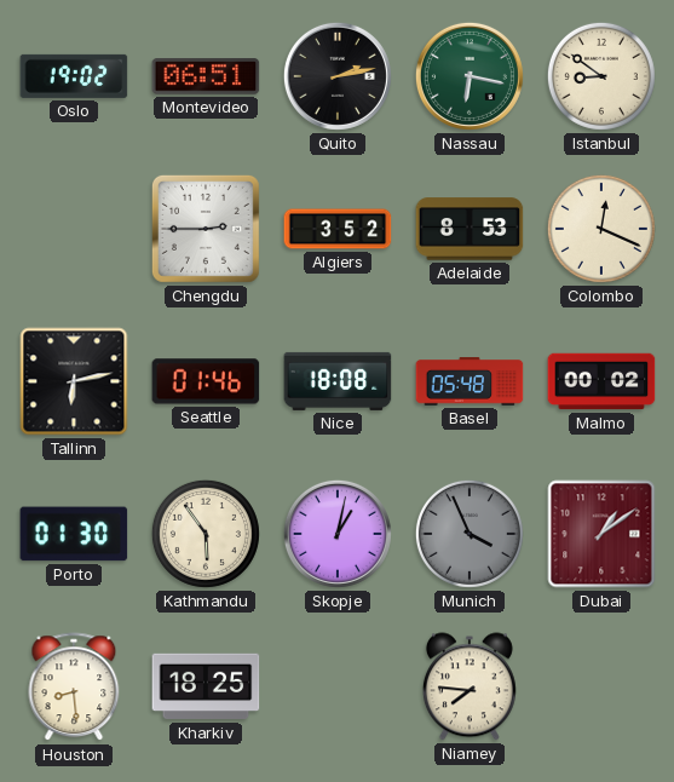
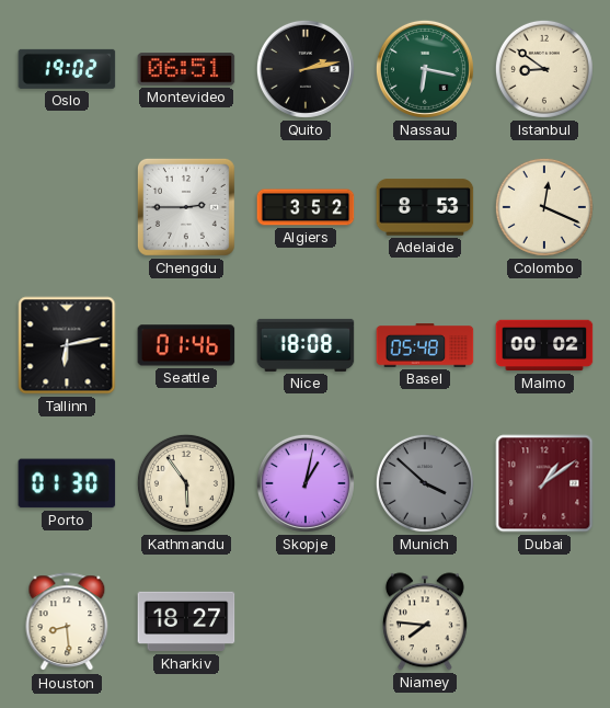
Munich: 3:56 -> 3:52
Kharkiv: 18:25 -> 18:27
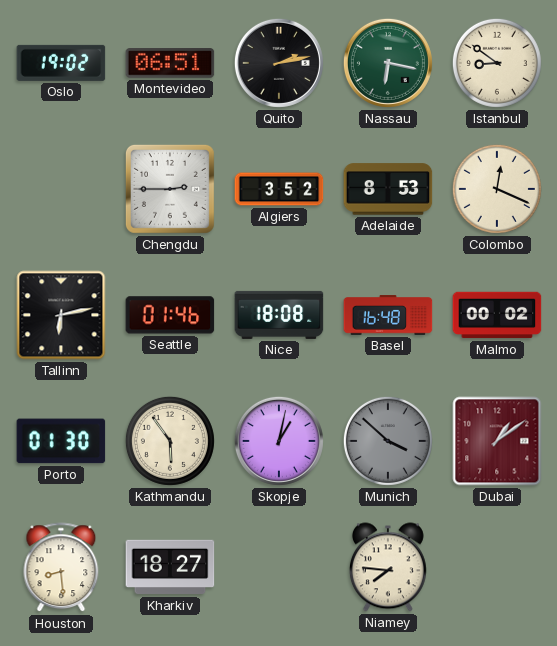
Basel: 05:48 -> 16:48
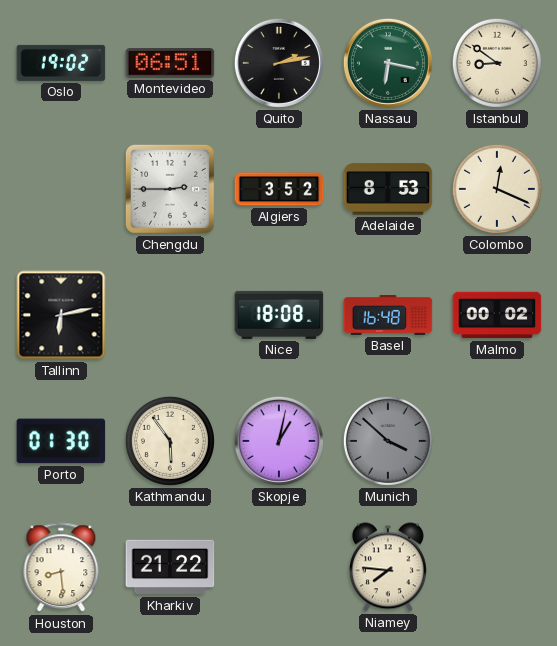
Seattle: 01:46 -> none
Dubai: 1:09 -> none
Kharkiv: 18:27 -> 21:22
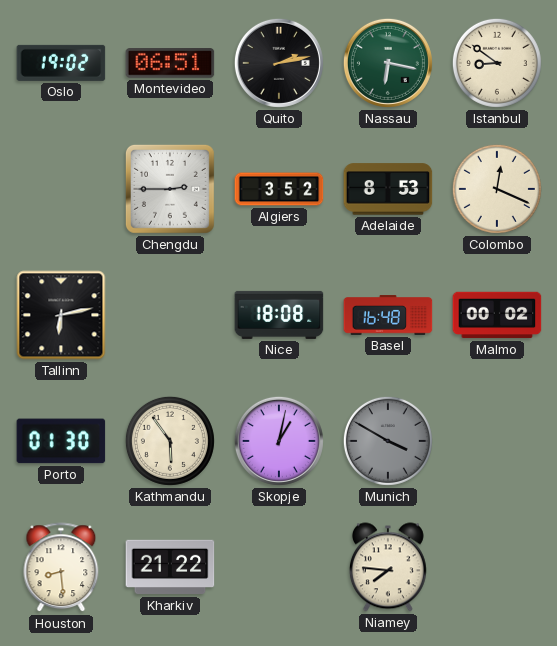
Munich: 3:52 -> 3:50
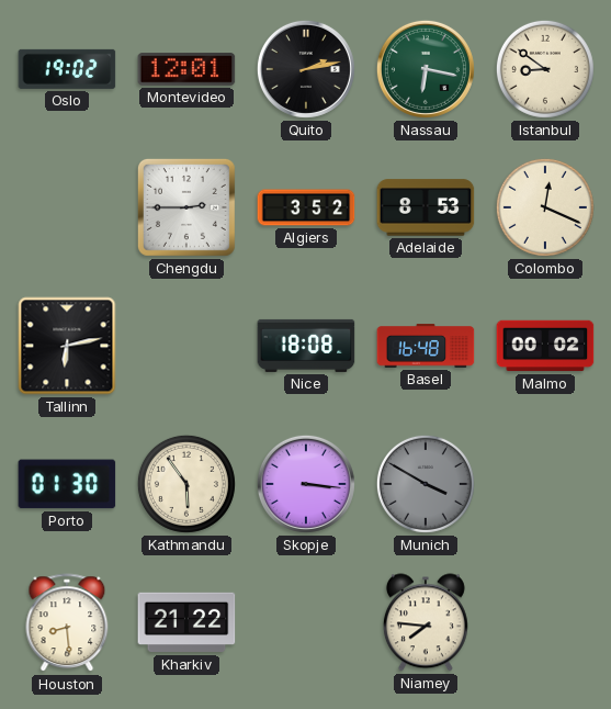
Montevideo: 06:51 -> 12:01
Skopje: 1:02 -> 3:16
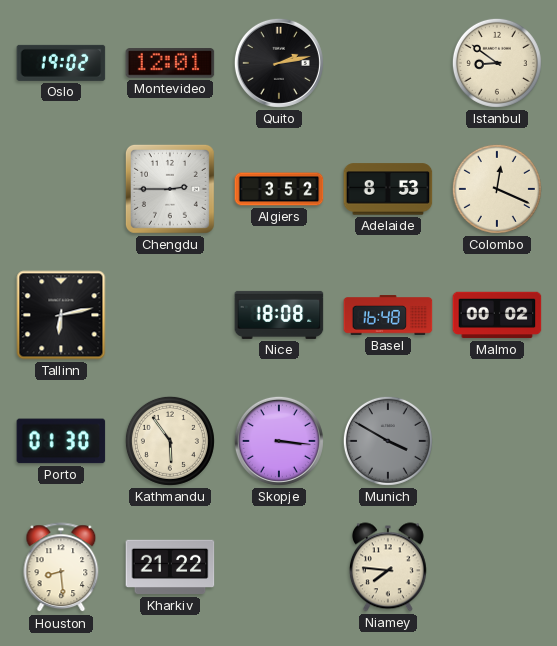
Nassau: 6:17 -> none
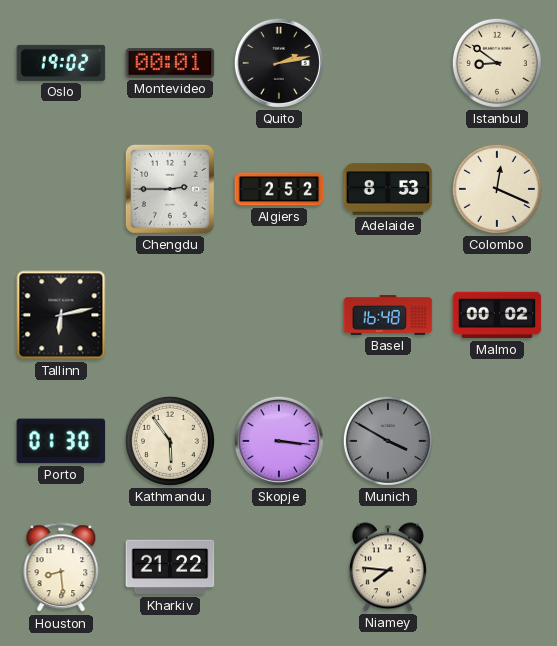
Montevideo: 12:01 -> 00:01
Algiers: 3:52 -> 2:52
Nice: 18:08 -> none
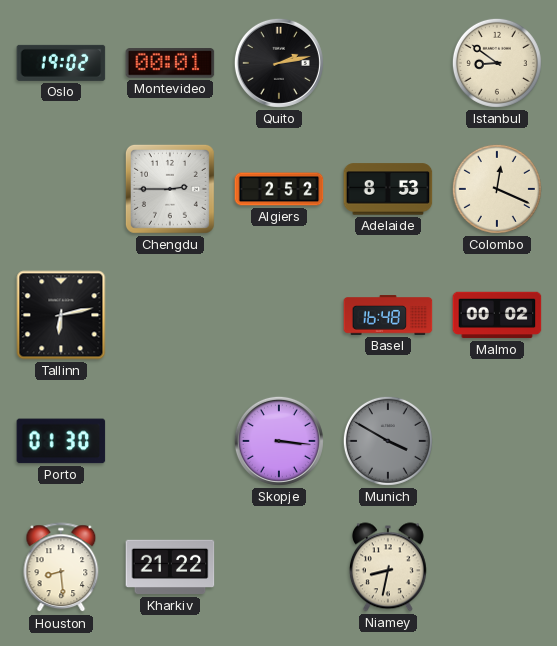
Kathmandu: 5:54 -> none
Niamey: 7:46 -> 8:32
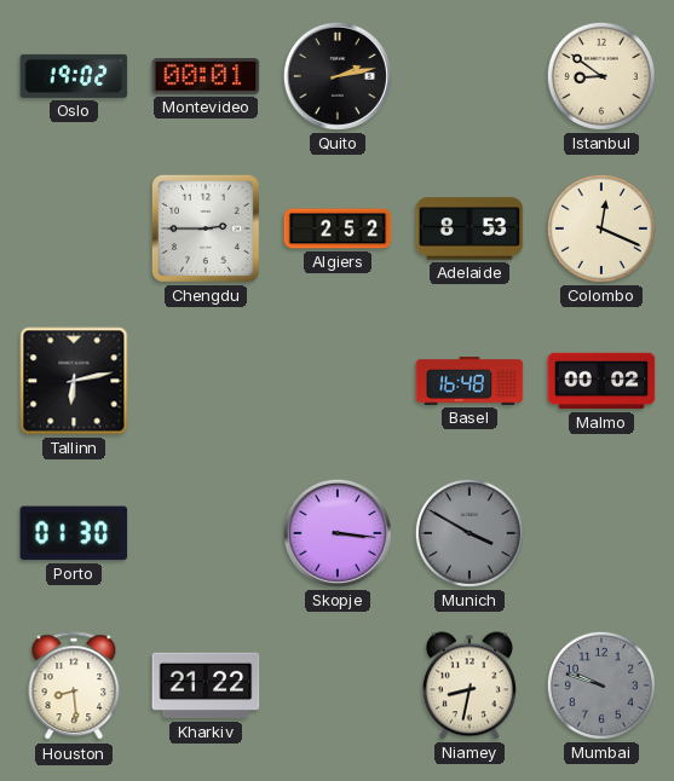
Mumbai: none -> 9:48
